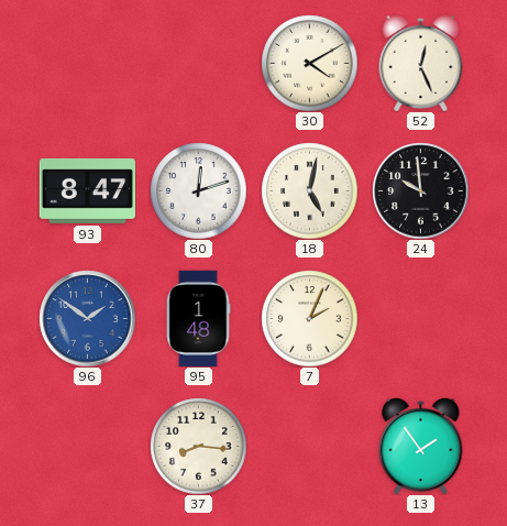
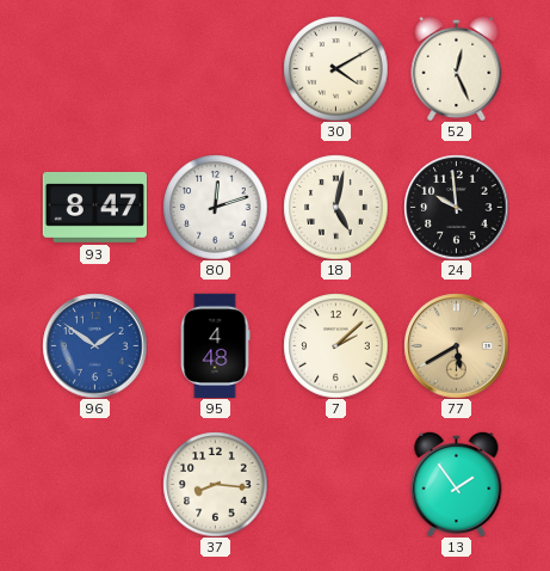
95: 1:48 -> 4:48
7: 2:04 -> 2:08
77: none -> 5:40
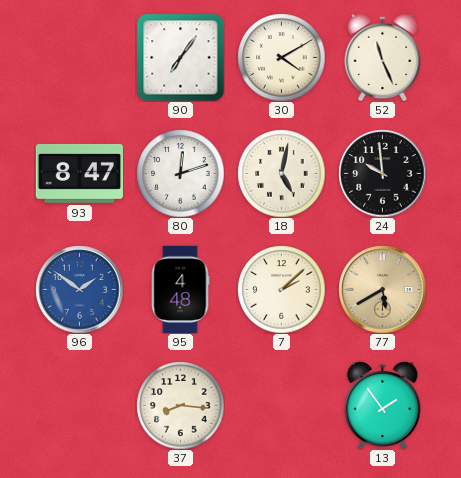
90: none -> 7:06
52: 12:26 -> 11:26
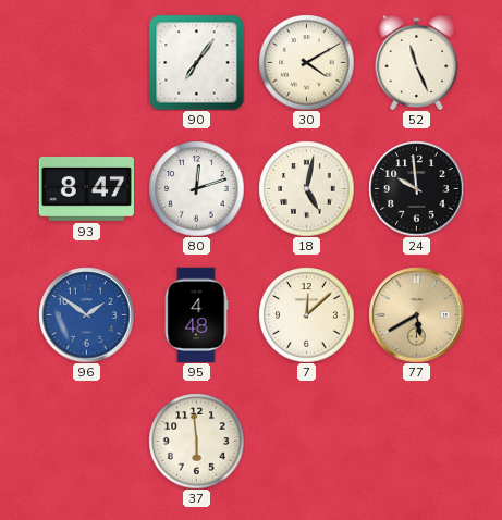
7: 2:08 -> 12:08
37: 8:16 -> 5:59
13: 1:54 -> none
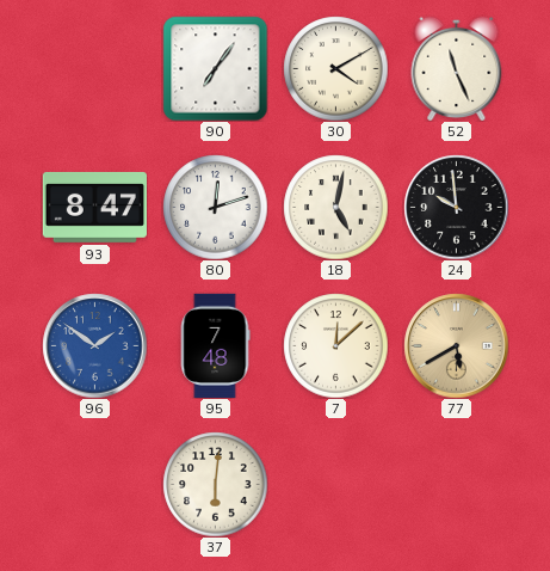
95: 4:48 -> 7:48
37: 5:59 -> 6:01
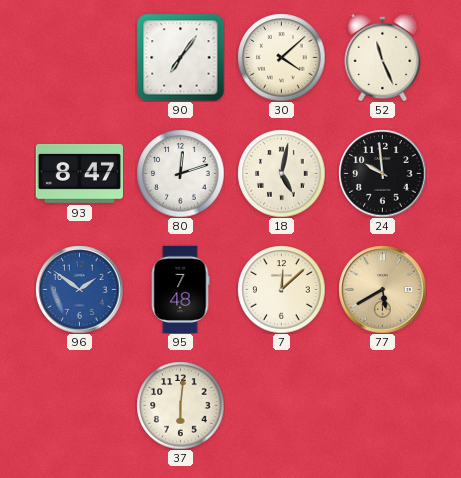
30: 4:10 -> 4:08
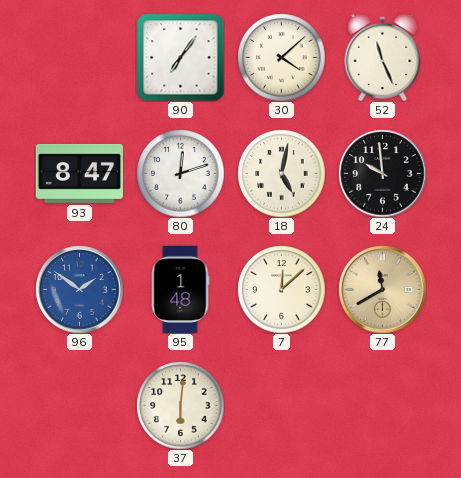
95: 7:48 -> 1:48
77: 5:40 -> 11:40
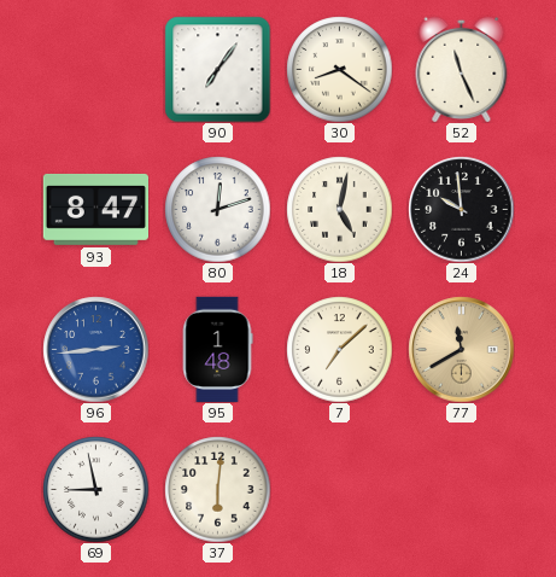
30: 4:08 -> 8:21
96: 1:51 -> 2:44
7: 12:08 -> 7:08
69: none -> 8:58
